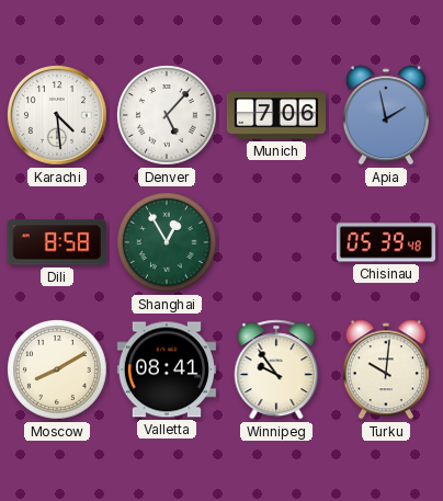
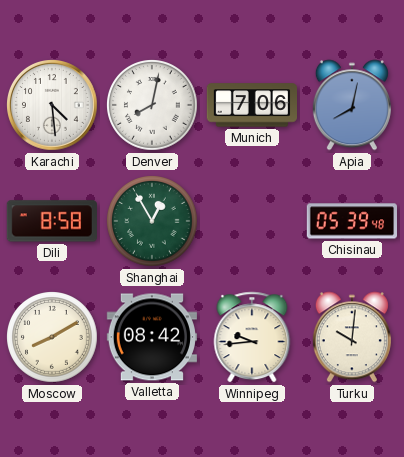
Denver: 5:07 -> 8:02
Apia: 1:58 -> 8:02
Valletta: 08:41 -> 08:42
Winnipeg: 9:54 -> 9:44
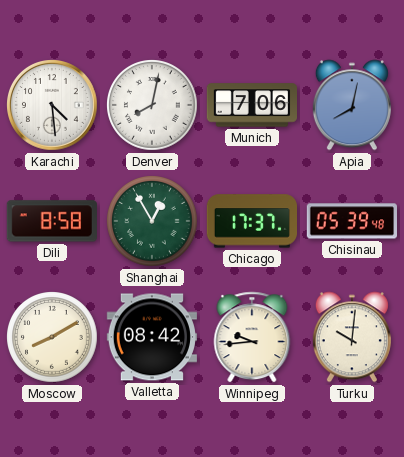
Chicago: none -> 17:37
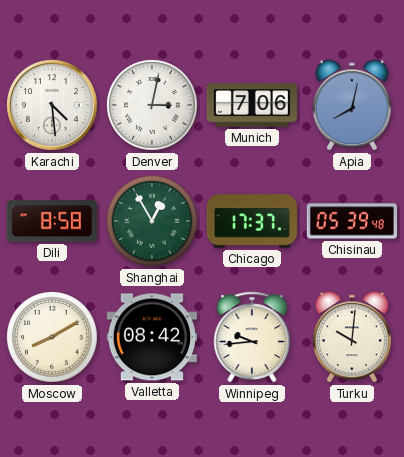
Denver: 8:02 -> 3:02
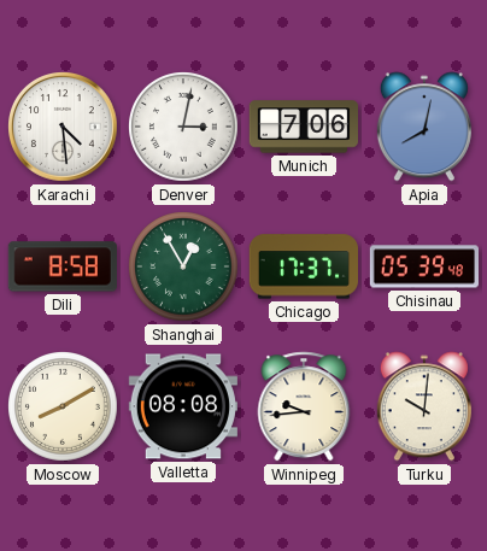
Valletta: 08:42 -> 08:08
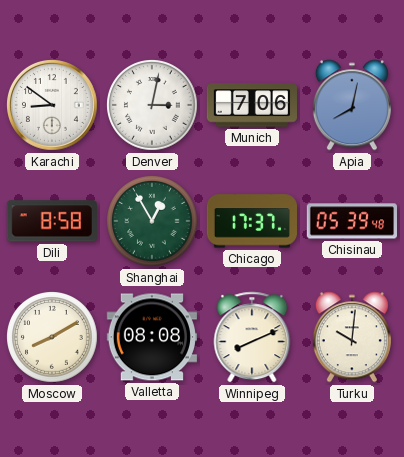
Karachi: 4:29 -> 8:51
Winnipeg: 9:44 -> 8:11
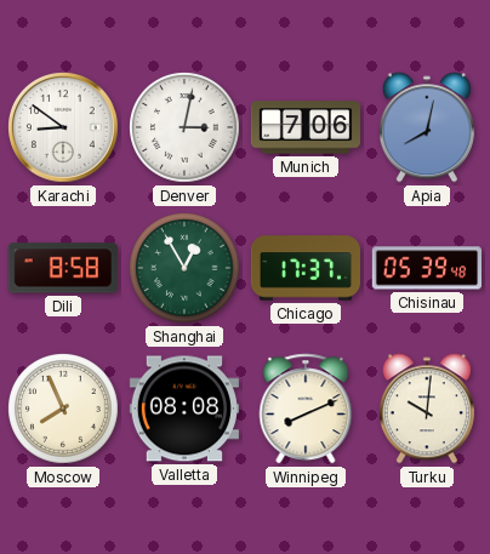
Moscow: 8:10 -> 7:56
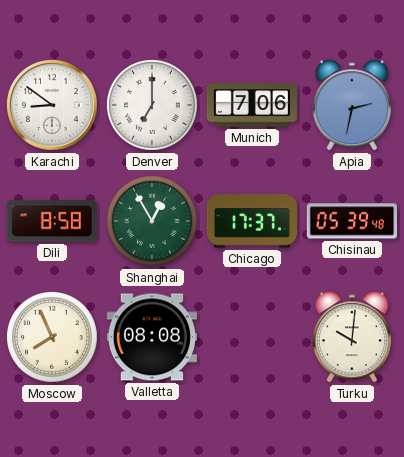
Denver: 3:02 -> 7:00
Apia: 8:02 -> 2:32
Winnipeg: 8:11 -> none
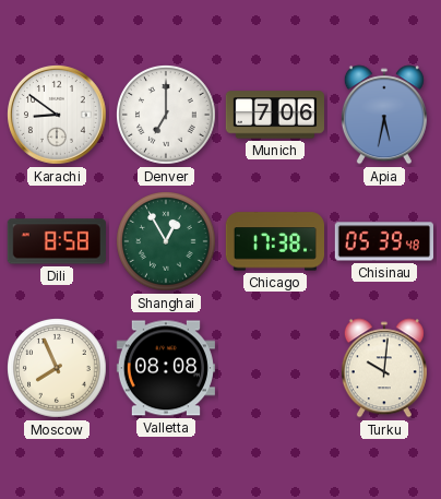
Apia: 2:32 -> 5:32
Chicago: 17:37 -> 17:38
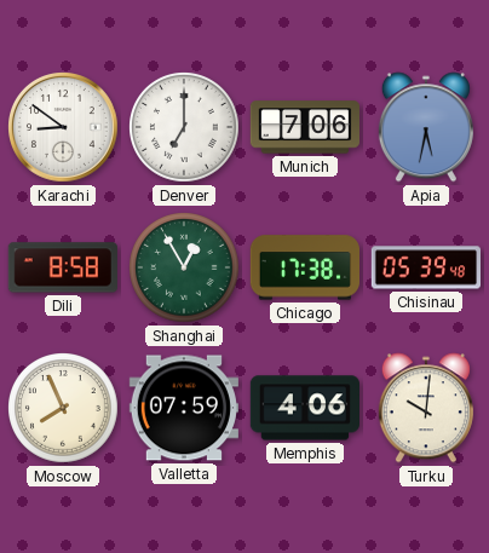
Valletta: 08:08 -> 07:59
Memphis: none -> 4:06
